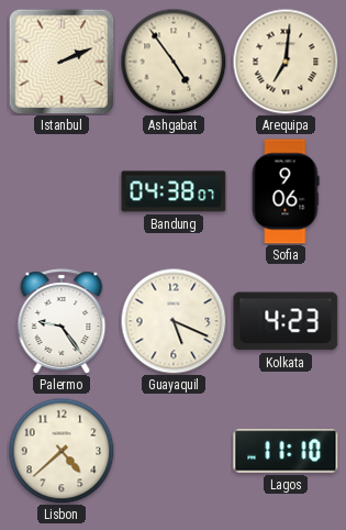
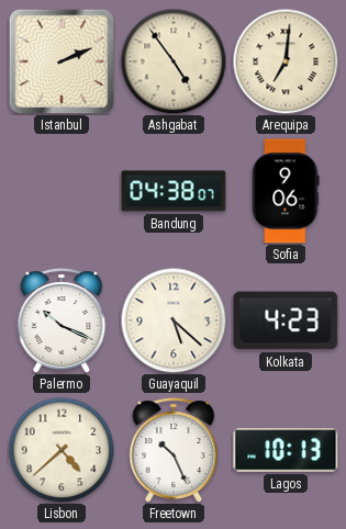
Palermo: 9:24 -> 10:19
Guayaquil: 5:19 -> 5:22
Freetown: none -> 10:26
Lagos: 11:10 -> 10:13
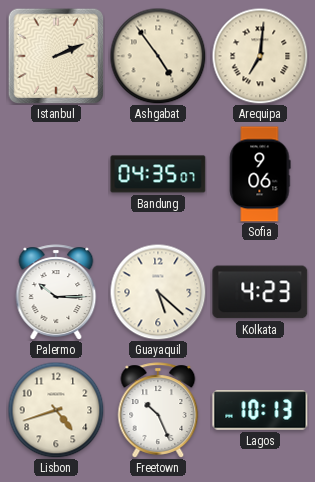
Bandung: 04:38 -> 04:35
Palermo: 10:19 -> 10:15
Lisbon: 4:38 -> 4:42
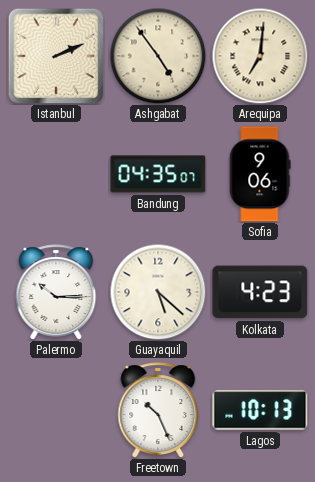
Lisbon: 4:42 -> none
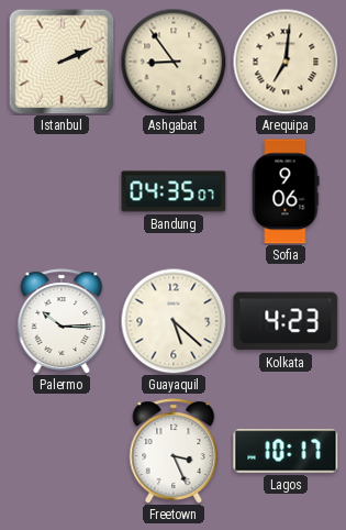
Ashgabat: 4:54 -> 8:54
Freetown: 10:26 -> 3:26
Lagos: 10:13 -> 10:17
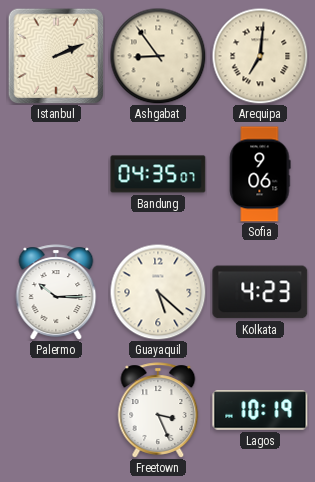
Lagos: 10:17 -> 10:19
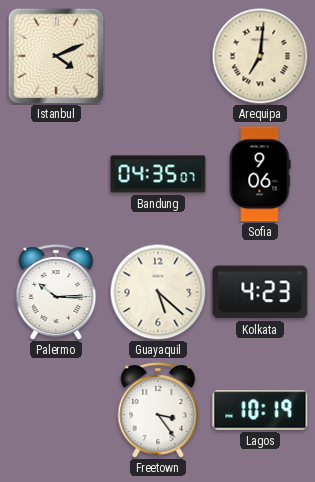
Istanbul: 2:11 -> 4:11
Ashgabat: 8:54 -> none
Freetown: 3:26 -> 3:24
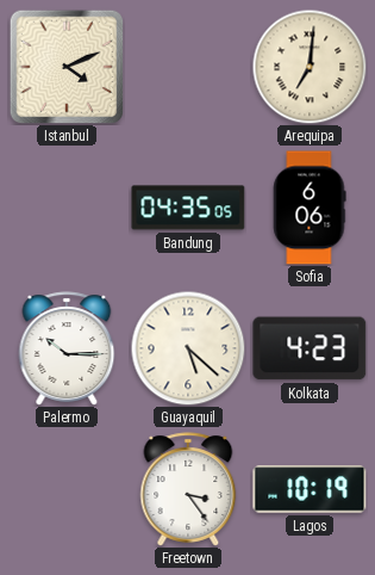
Bandung: 04:35:07 -> 04:35:05
Sofia: 9:06 -> 6:06
